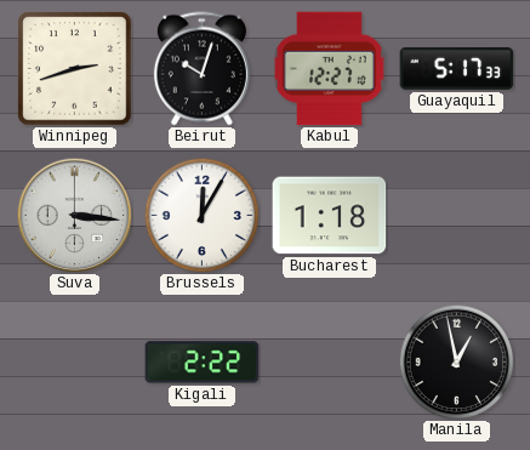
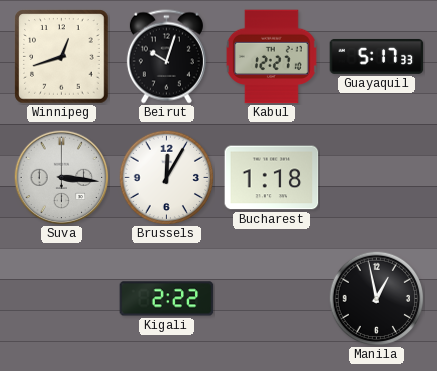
Winnipeg: 2:42 -> 12:42
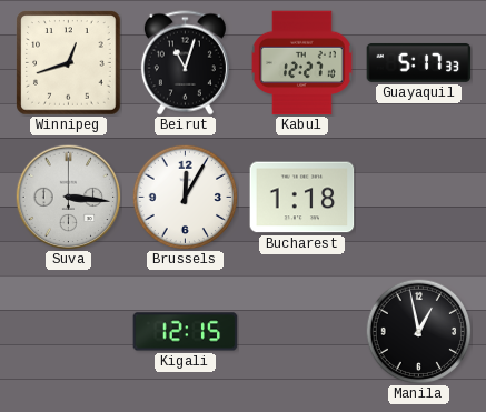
Beirut: 10:03 -> 11:03
Kigali: 2:22 -> 12:15
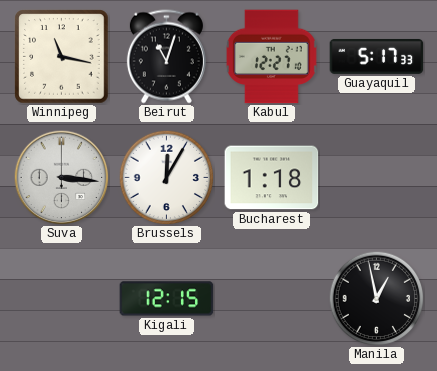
Winnipeg: 12:42 -> 11:17
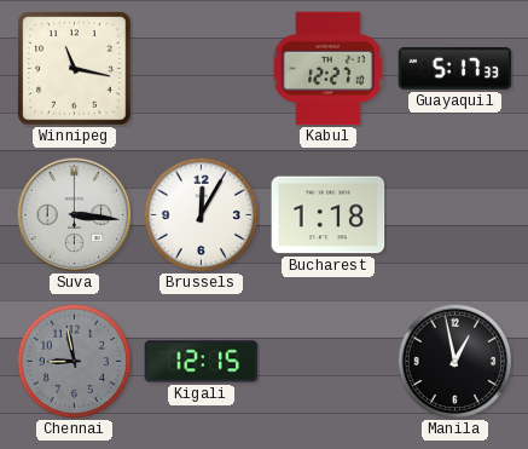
Beirut: 11:03 -> none
Chennai: none -> 8:58
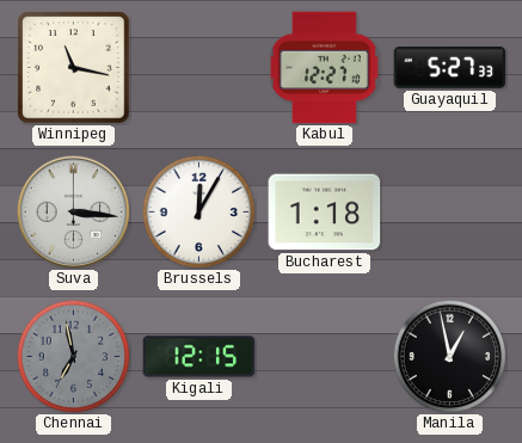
Guayaquil: 5:17 -> 5:27
Chennai: 8:58 -> 6:58
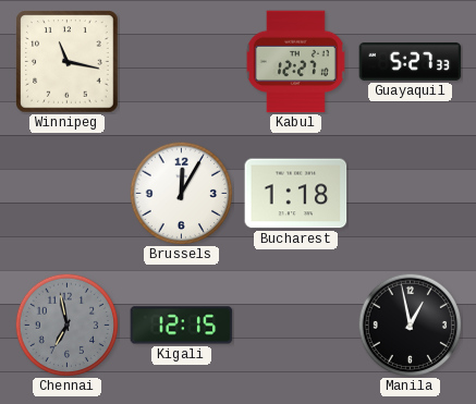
Suva: 3:16 -> none
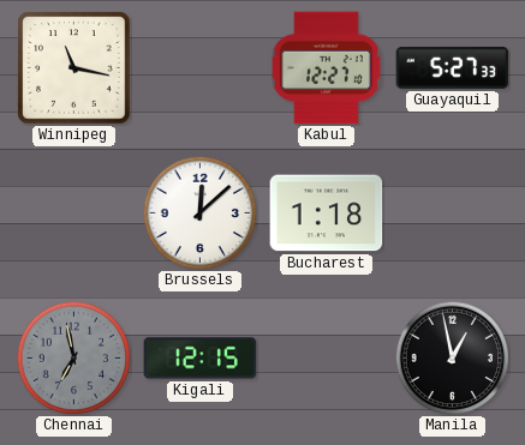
Brussels: 12:05 -> 12:08
